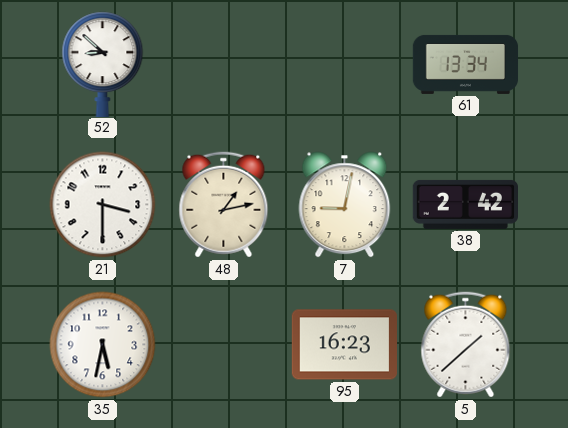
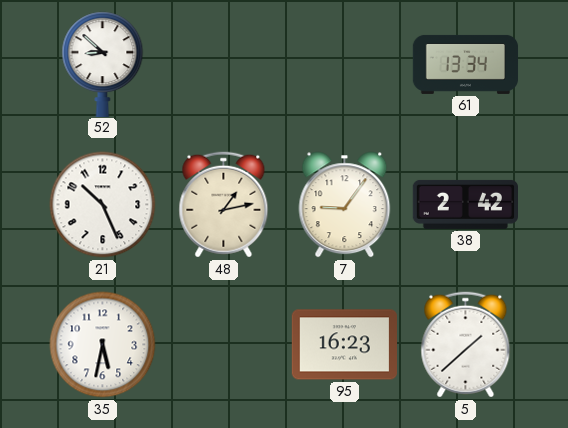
21: 3:30 -> 10:26
7: 9:02 -> 9:06
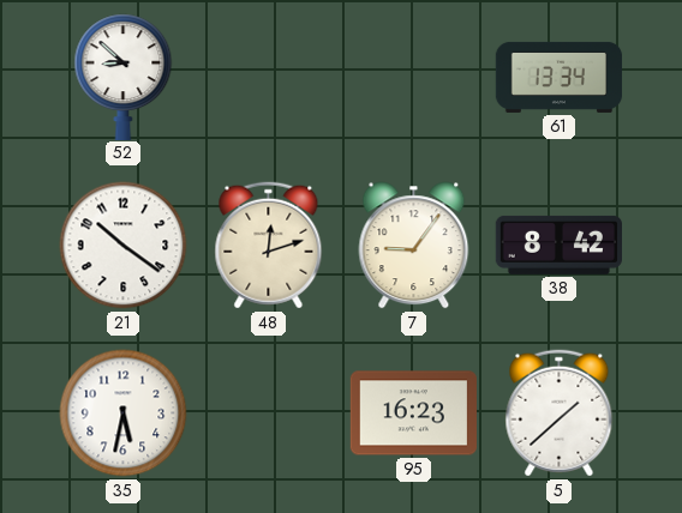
21: 10:26 -> 10:21
48: 1:13 -> 12:12
38: 2:42 -> 8:42
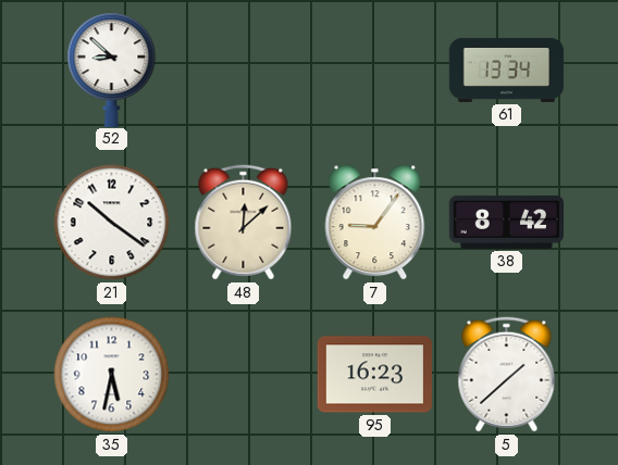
48: 12:12 -> 12:08
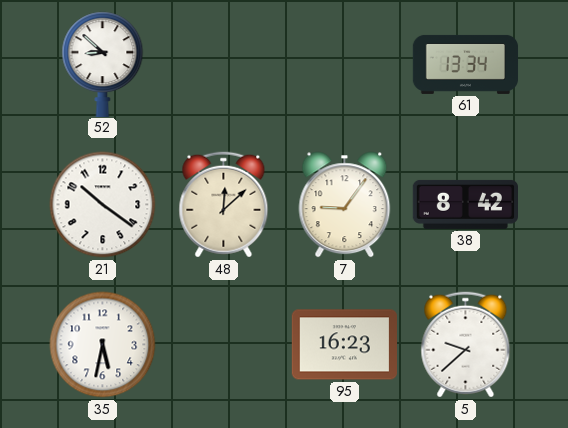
5: 1:38 -> 9:38
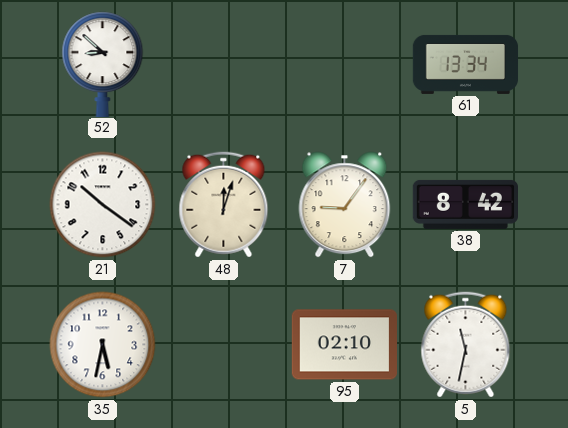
48: 12:08 -> 12:03
95: 16:23 -> 02:10
5: 9:38 -> 11:32
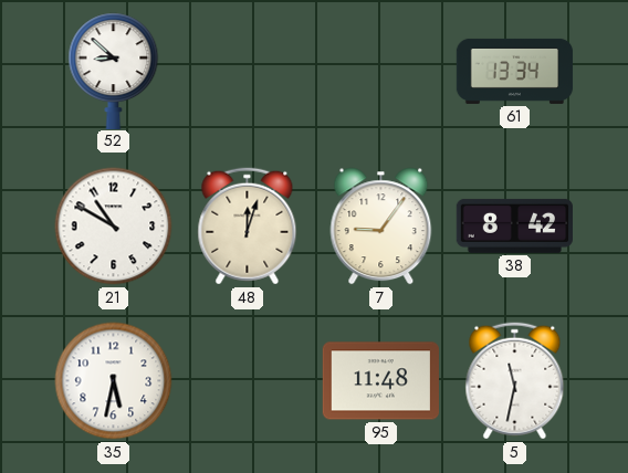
21: 10:21 -> 10:50
95: 02:10 -> 11:48
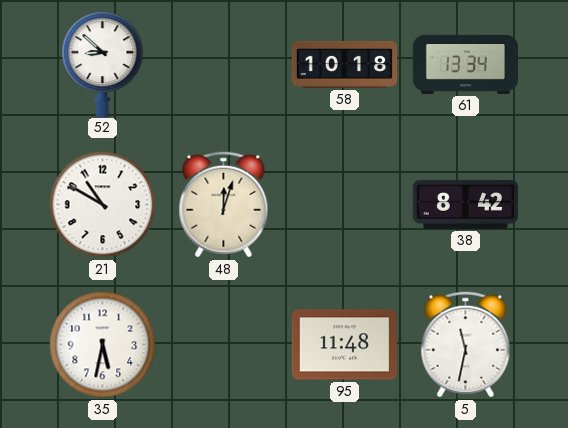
58: none -> 10:18
7: 9:06 -> none
